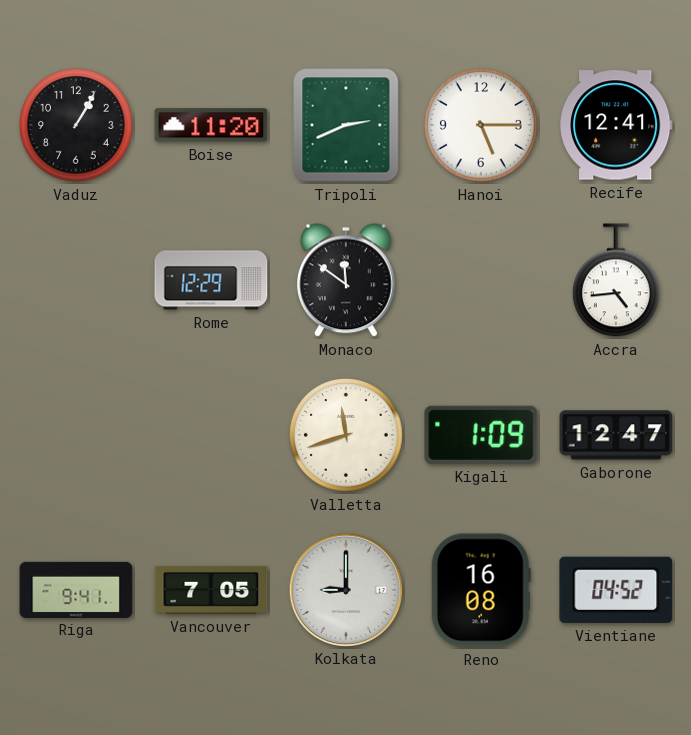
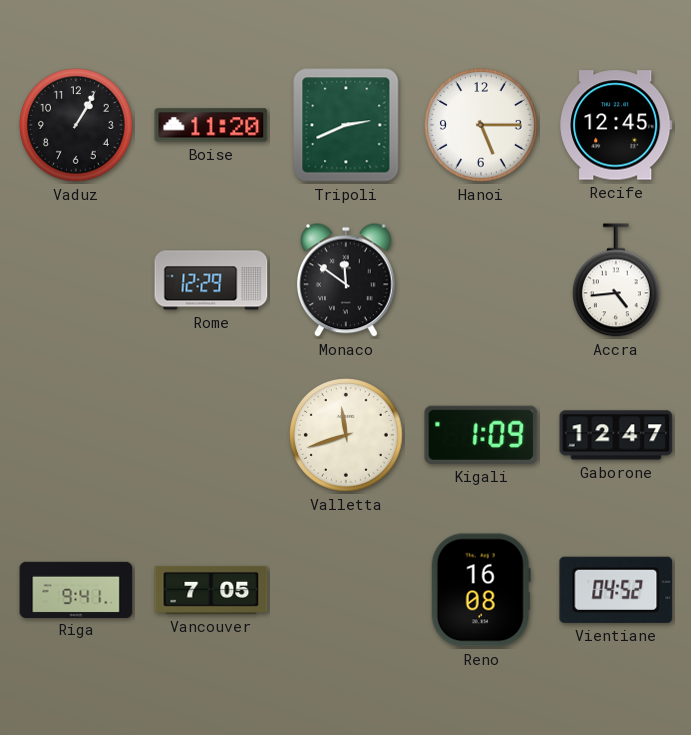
Recife: 12:41 -> 12:45
Kolkata: 9:00 -> none
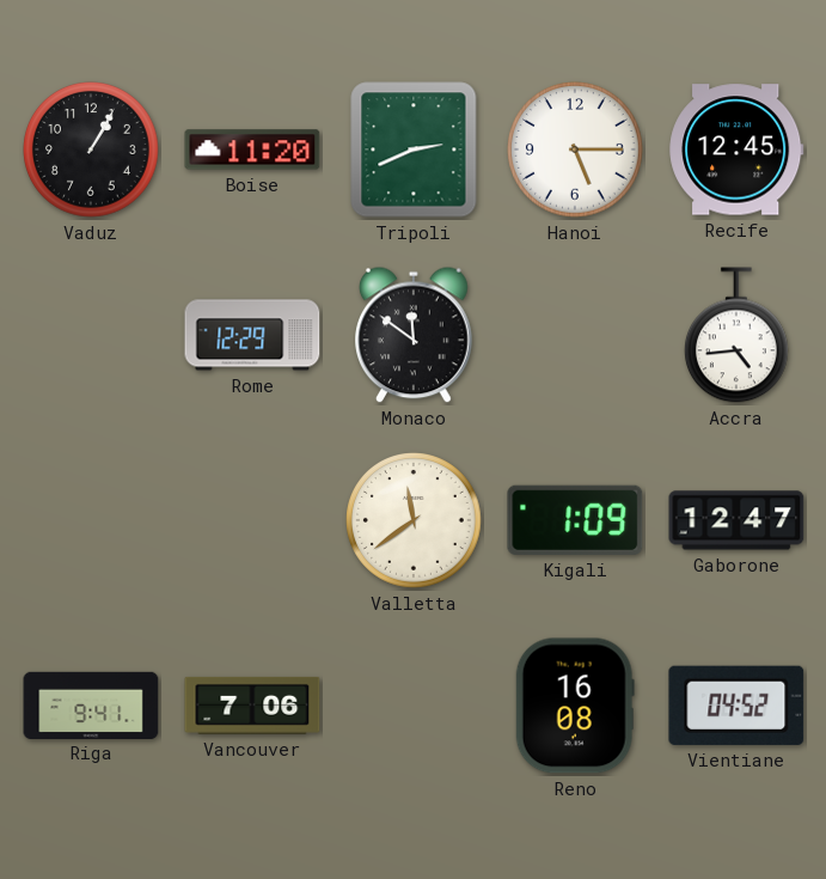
Valletta: 11:42 -> 11:39
Vancouver: 7:05 -> 7:06
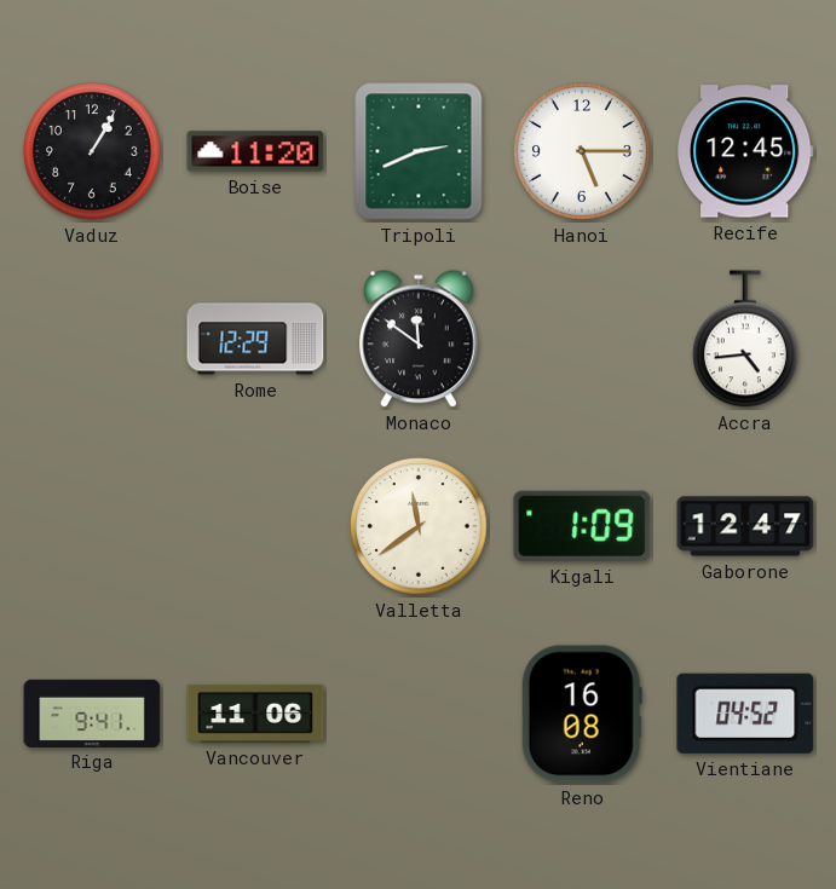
Vancouver: 7:06 -> 11:06
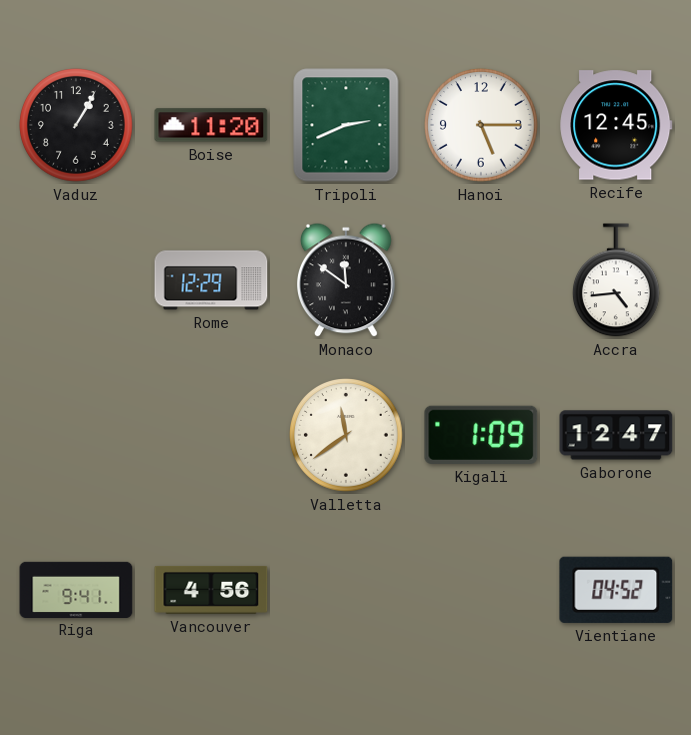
Vancouver: 11:06 -> 4:56
Reno: 16:08 -> none
